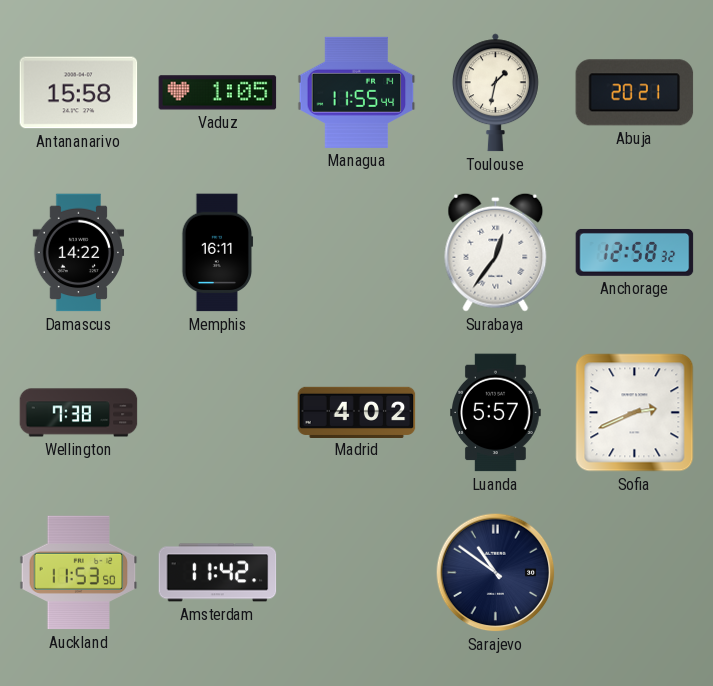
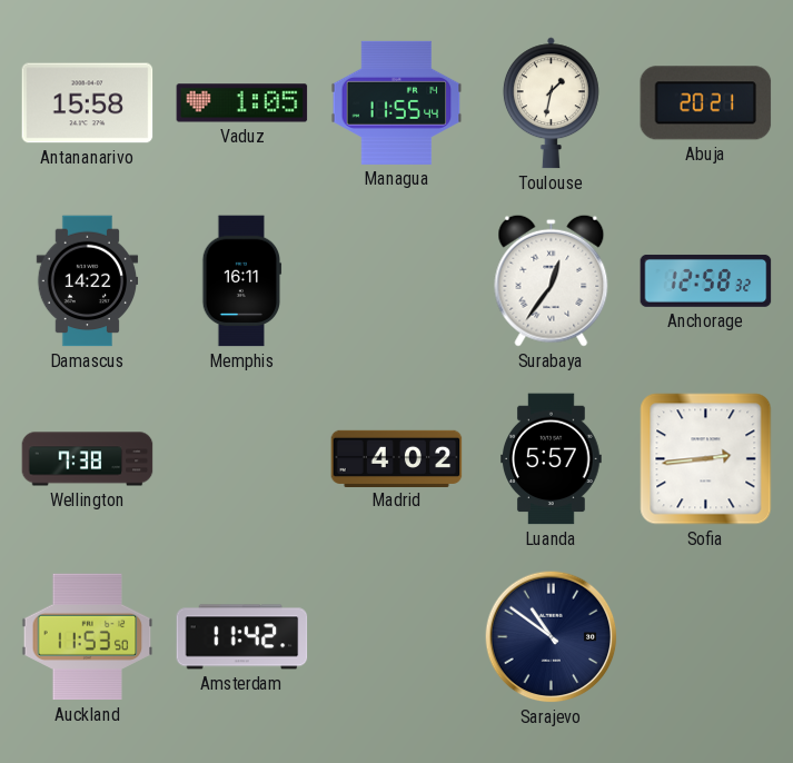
Sofia: 2:41 -> 2:44
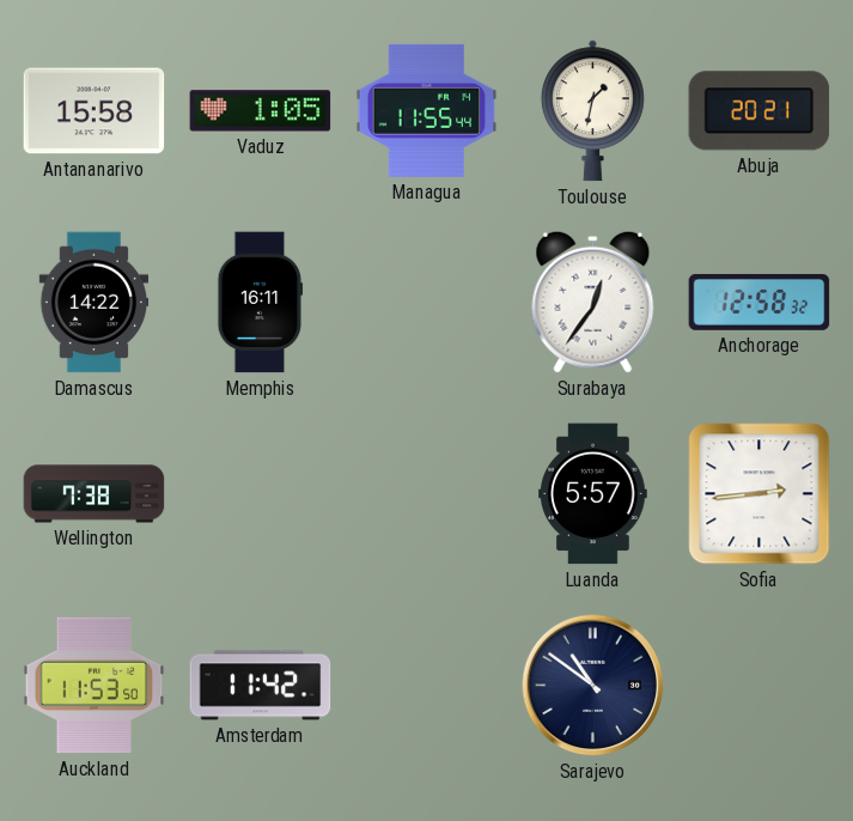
Madrid: 4:02 -> none
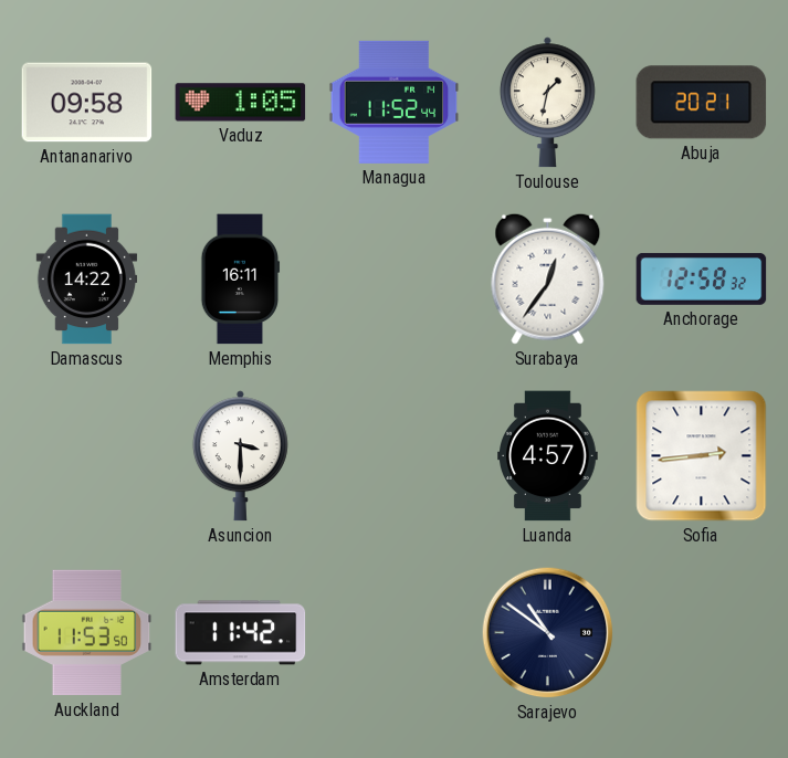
Antananarivo: 15:58 -> 09:58
Managua: 11:55 -> 11:52
Wellington: 7:38 -> none
Asuncion: none -> 3:30
Luanda: 5:57 -> 4:57
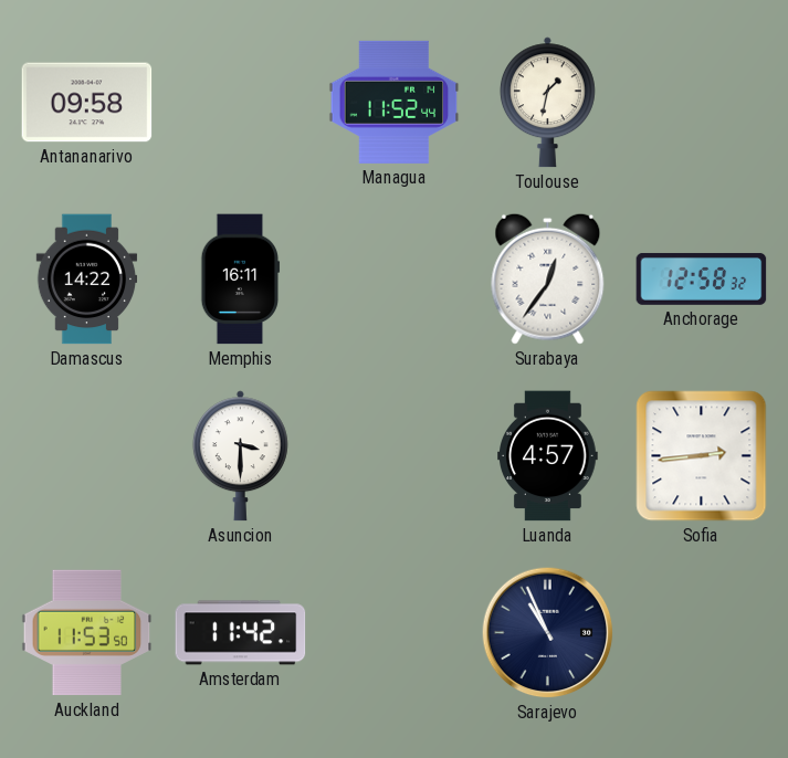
Vaduz: 1:05 -> none
Abuja: 20:21 -> none
Sarajevo: 10:51 -> 10:56
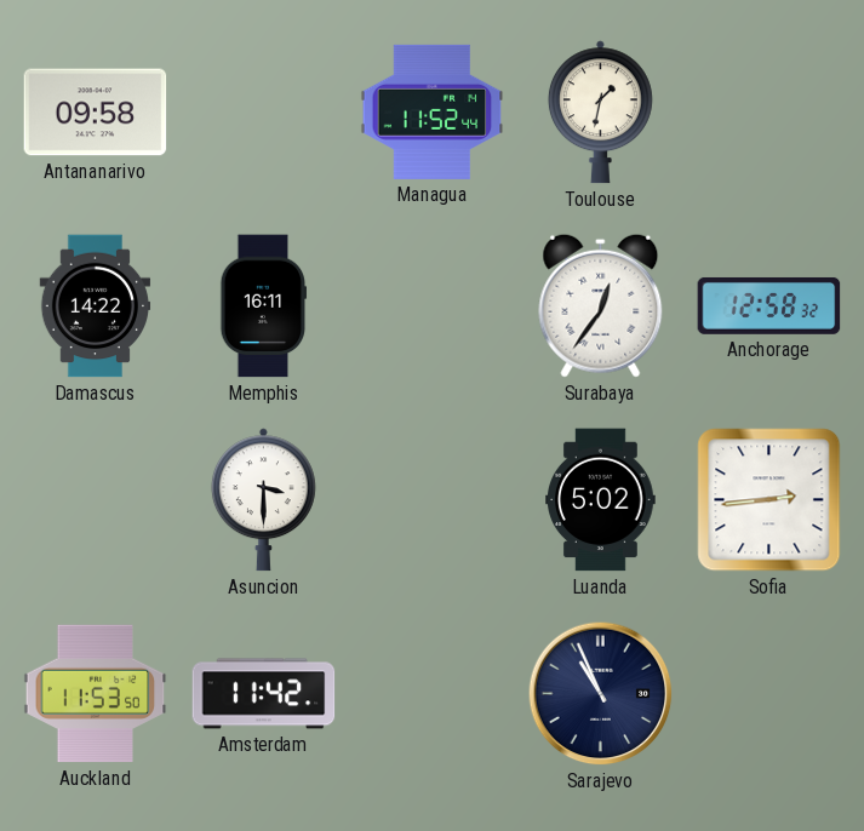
Luanda: 4:57 -> 5:02
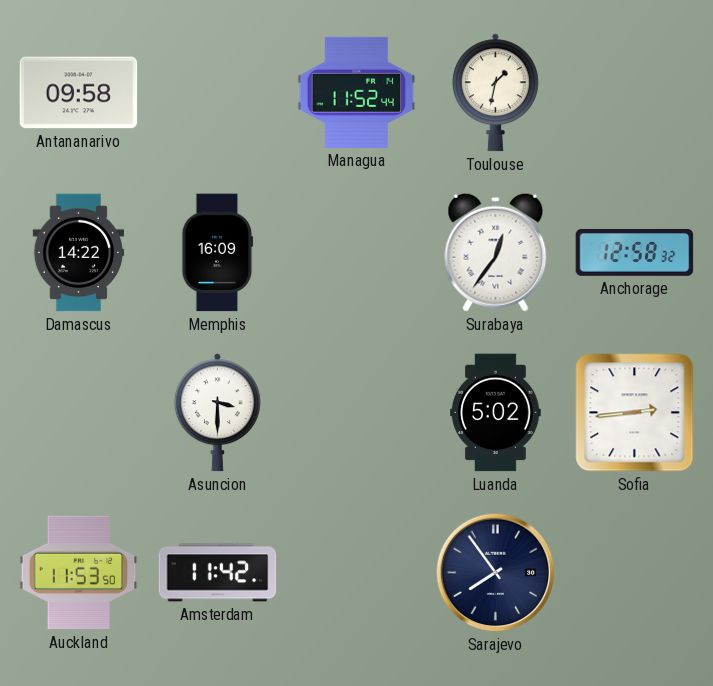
Memphis: 16:11 -> 16:09
Sarajevo: 10:56 -> 7:54
